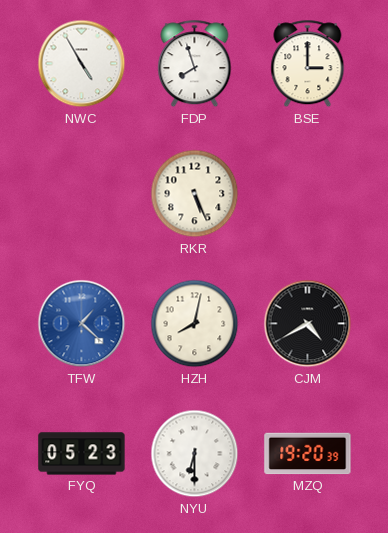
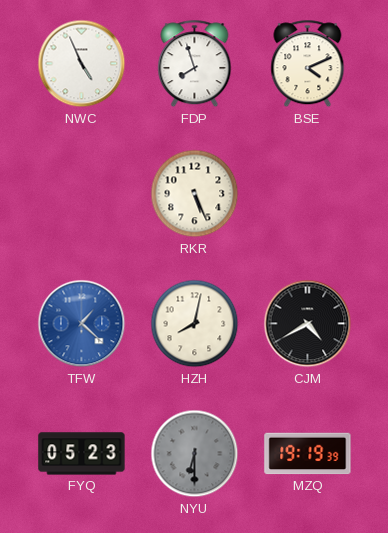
NWC: 4:55 -> 4:56
BSE: 3:00 -> 4:11
NYU dial: white -> grey
MZQ: 19:20 -> 19:19
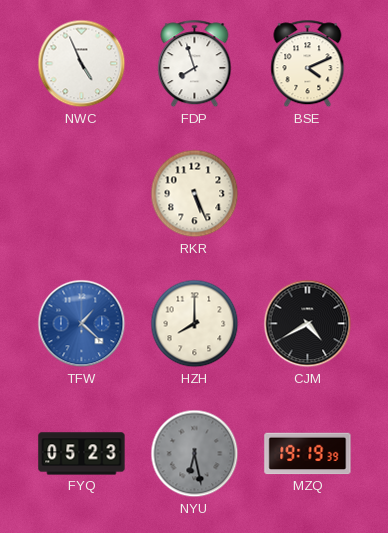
HZH: 8:02 -> 8:00
NYU: 6:30 -> 6:28
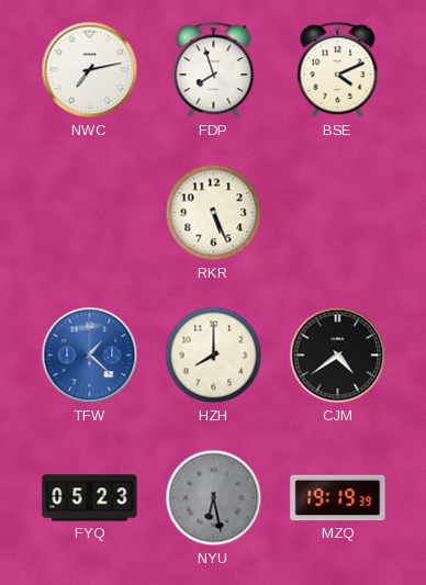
NWC: 4:56 -> 7:13
CJM: 4:40 -> 4:39
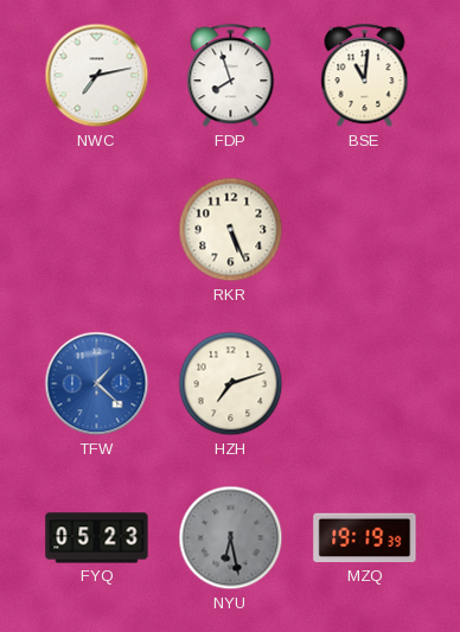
BSE: 4:11 -> 11:01
HZH: 8:00 -> 7:12
CJM: 4:39 -> none
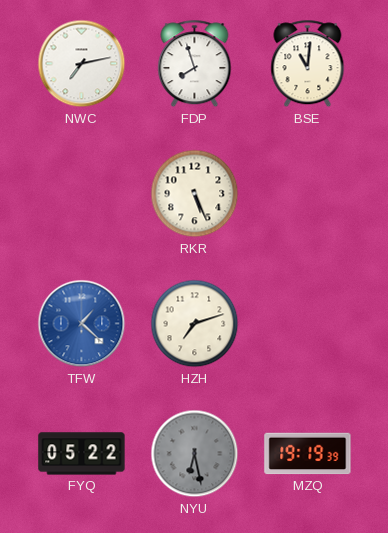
FYQ: 05:23 -> 05:22
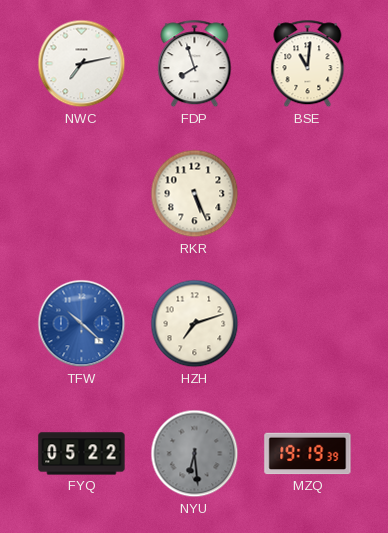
TFW: 1:22 -> 10:22
NYU: 6:28 -> 6:29
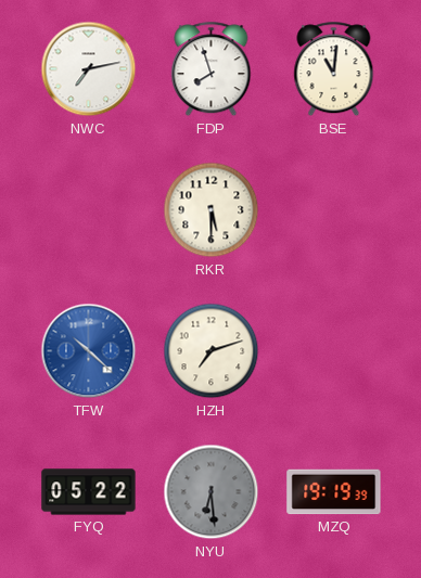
RKR: 5:26 -> 5:30
